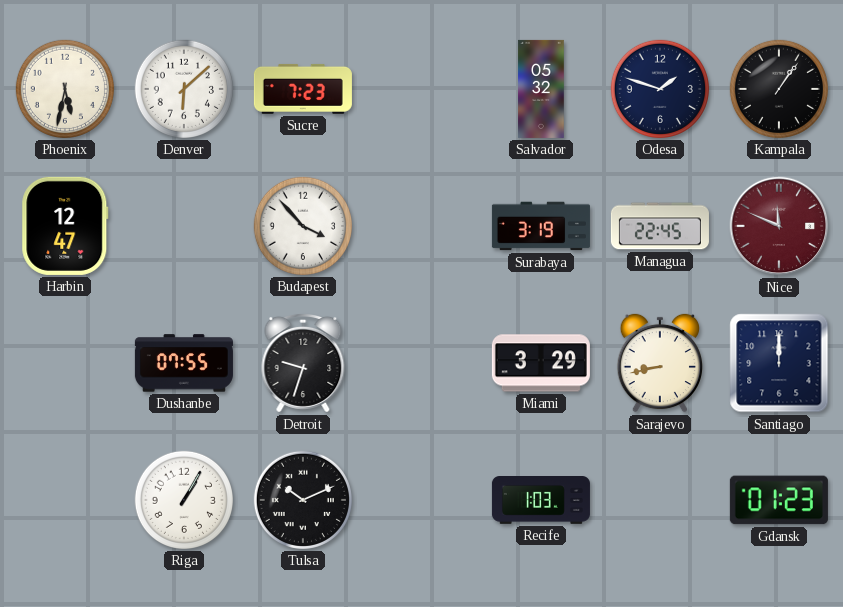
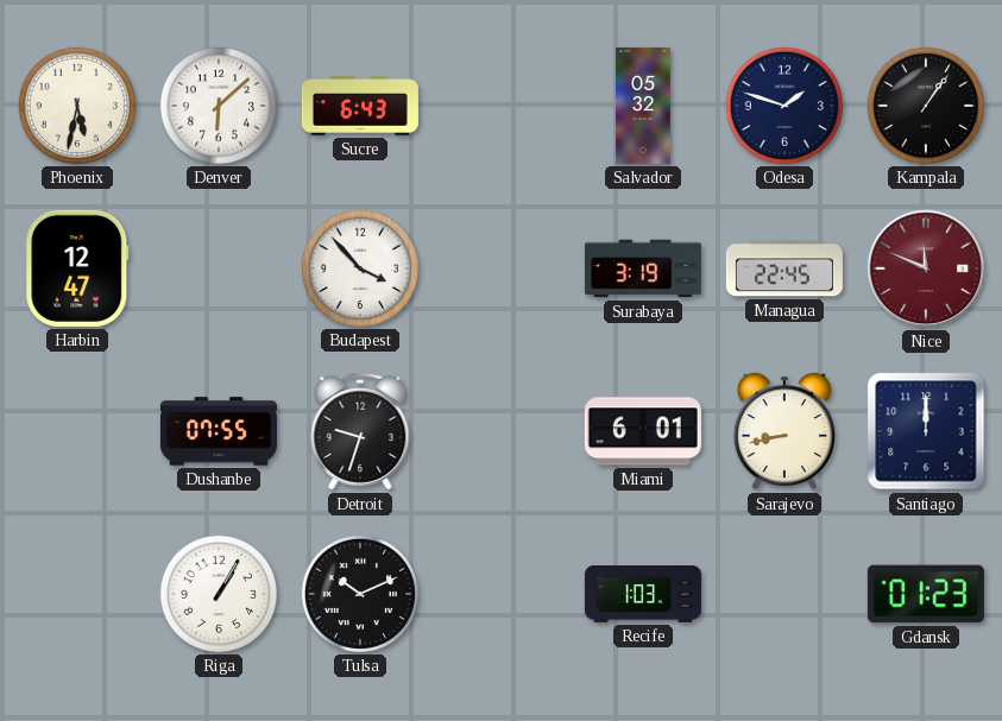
Sucre: 7:23 -> 6:43
Miami: 3:29 -> 6:01
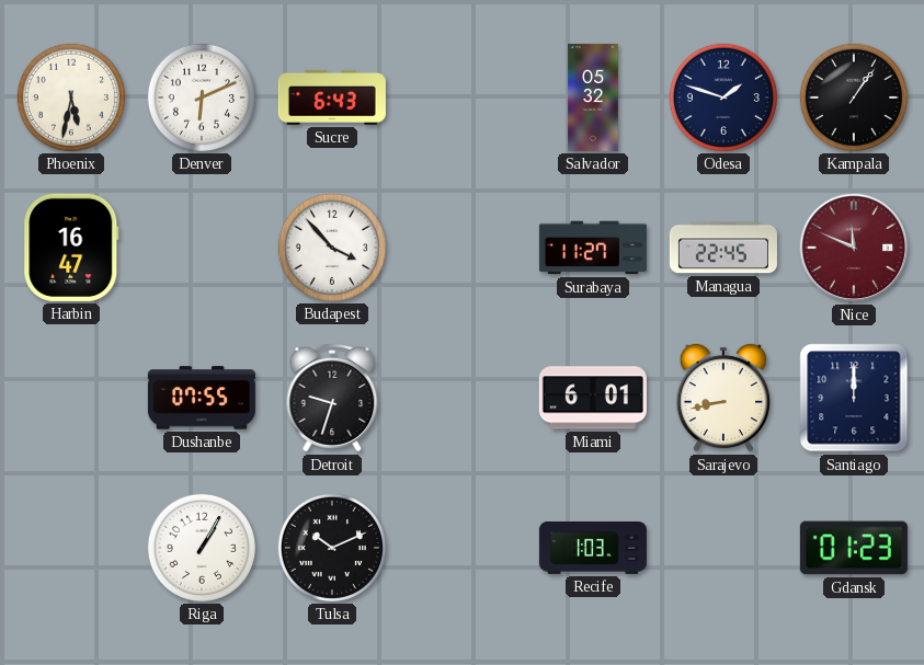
Denver: 6:08 -> 6:11
Harbin: 12:47 -> 16:47
Surabaya: 3:19 -> 11:27
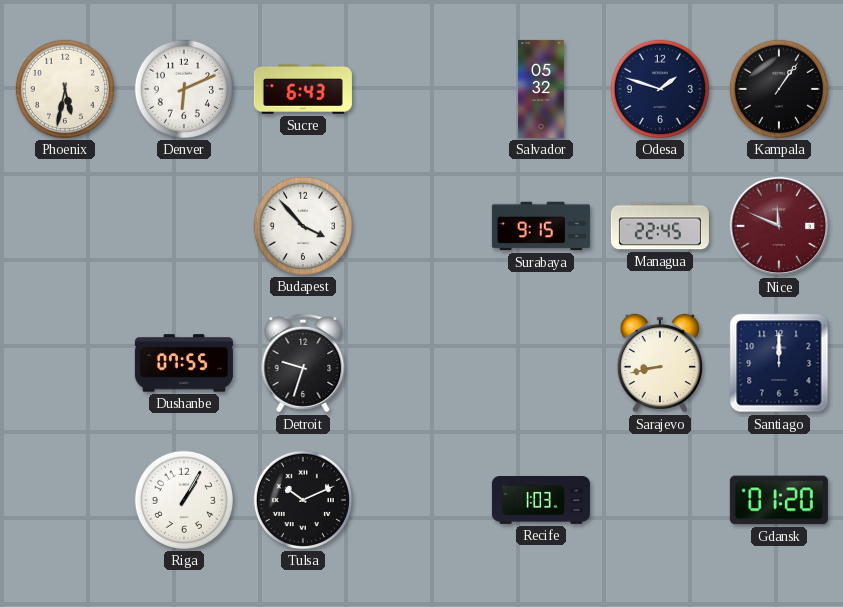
Harbin: 16:47 -> none
Surabaya: 11:27 -> 9:15
Miami: 6:01 -> none
Gdansk: 01:23 -> 01:20
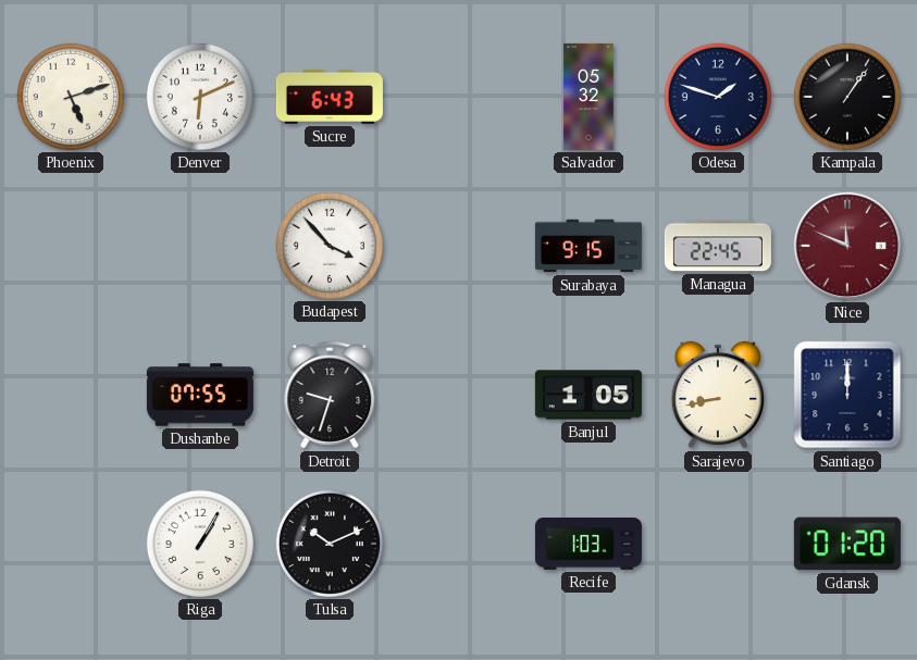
Phoenix: 5:32 -> 5:12
Banjul: none -> 1:05
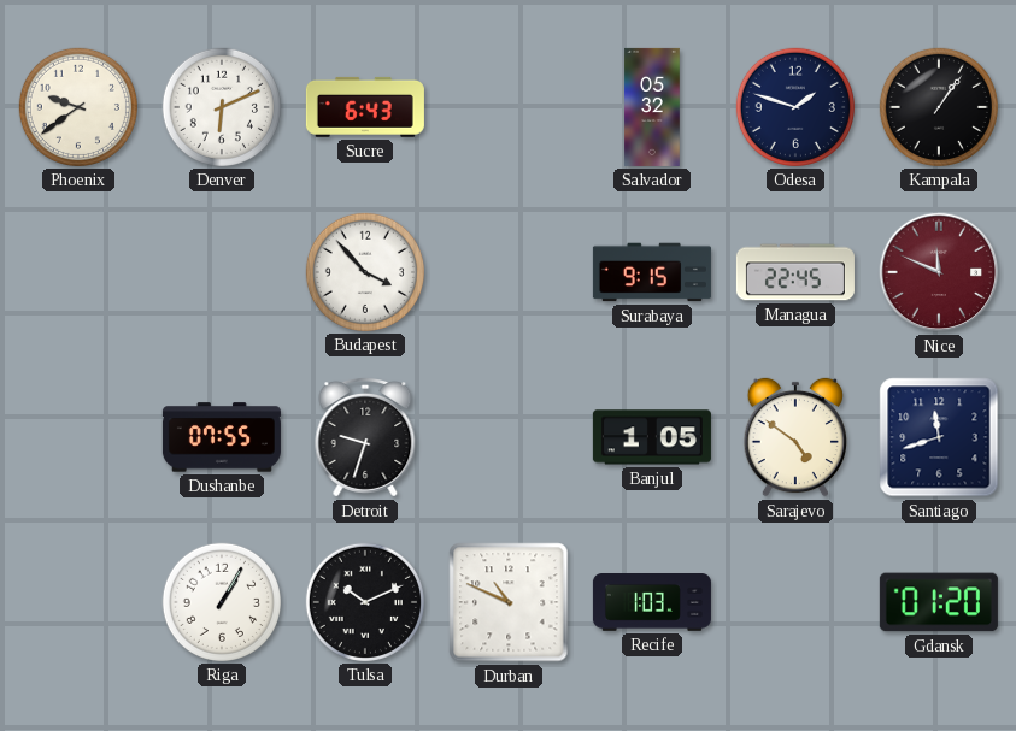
Phoenix: 5:12 -> 9:39
Sarajevo: 8:43 -> 4:51
Santiago: 12:00 -> 11:42
Durban: none -> 10:49
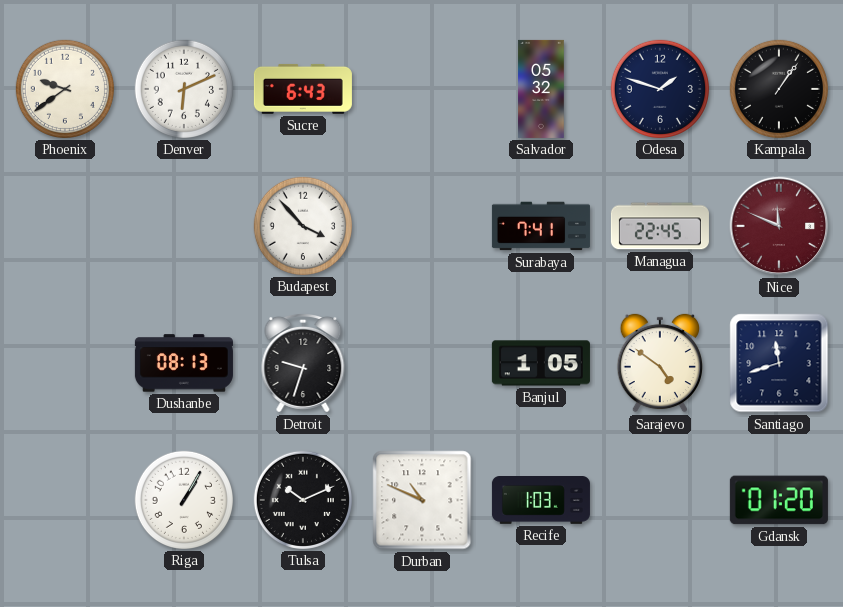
Surabaya: 9:15 -> 7:41
Dushanbe: 07:55 -> 08:13
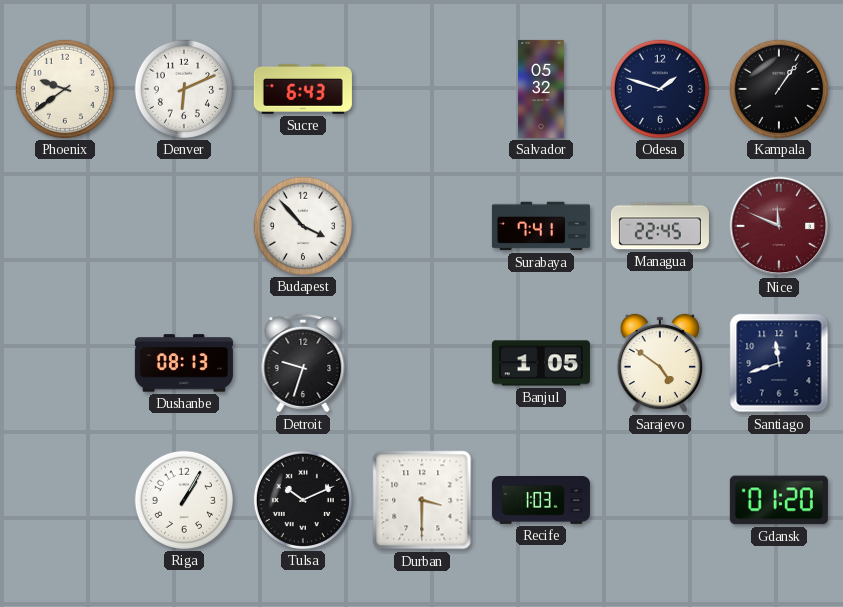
Durban: 10:49 -> 3:30
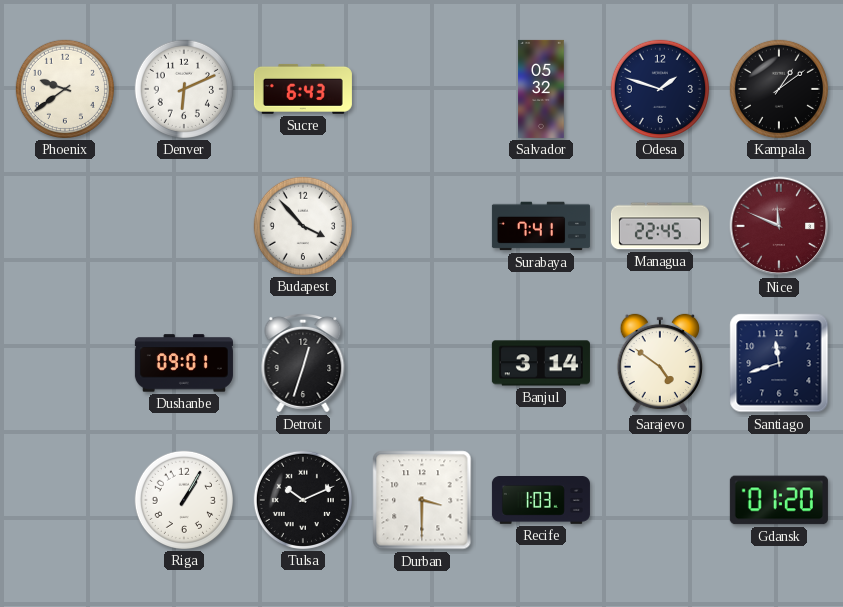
Kampala: 1:06 -> 1:09
Dushanbe: 08:13 -> 09:01
Detroit: 9:33 -> 12:33
Banjul: 1:05 -> 3:14
